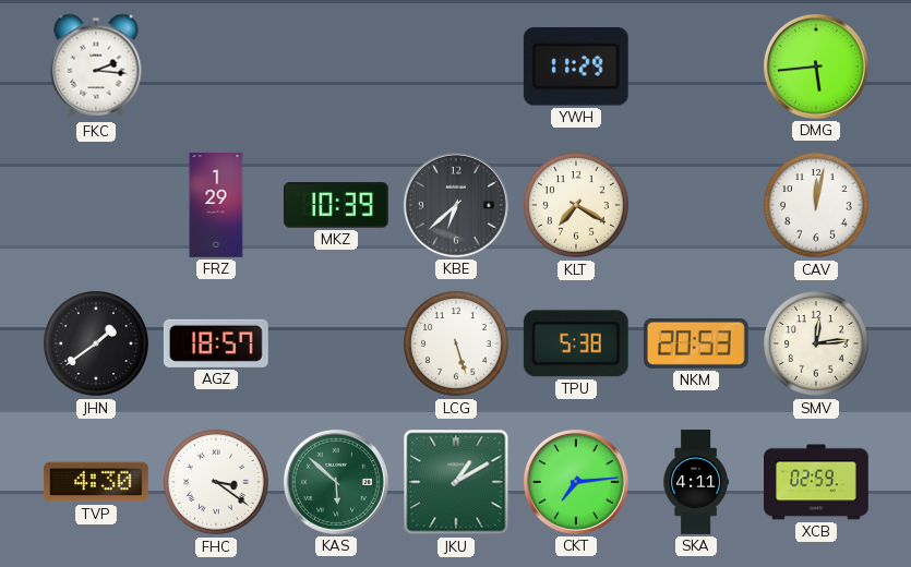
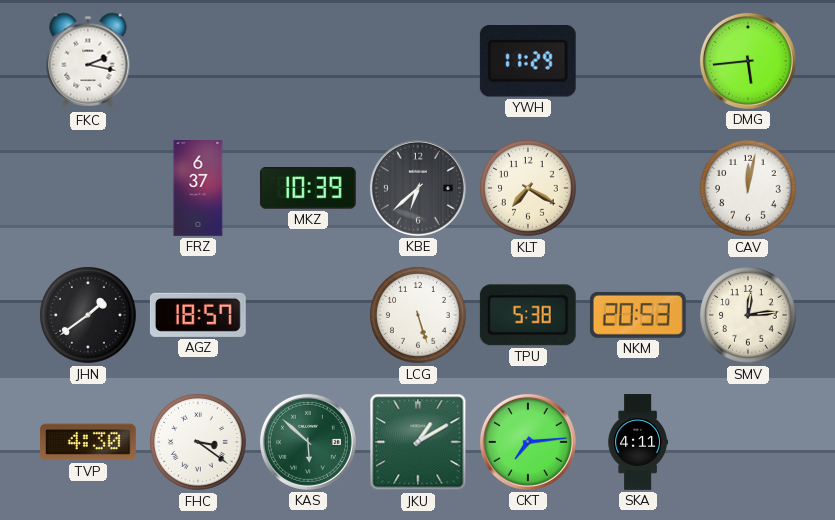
FKC: 2:16 -> 2:17
FRZ: 1:29 -> 6:37
XCB: 02:59 -> none
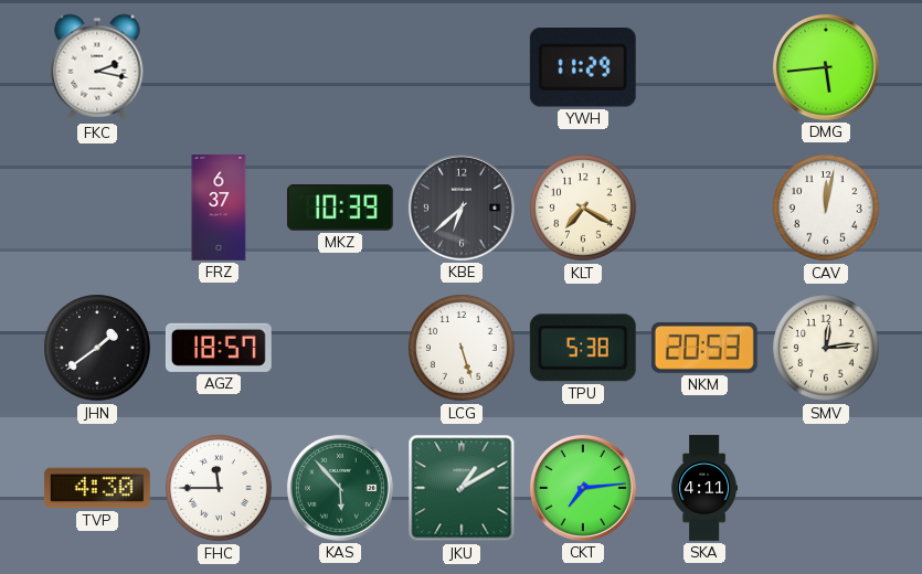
FHC: 3:21 -> 11:45
KAS: 5:52 -> 5:53
